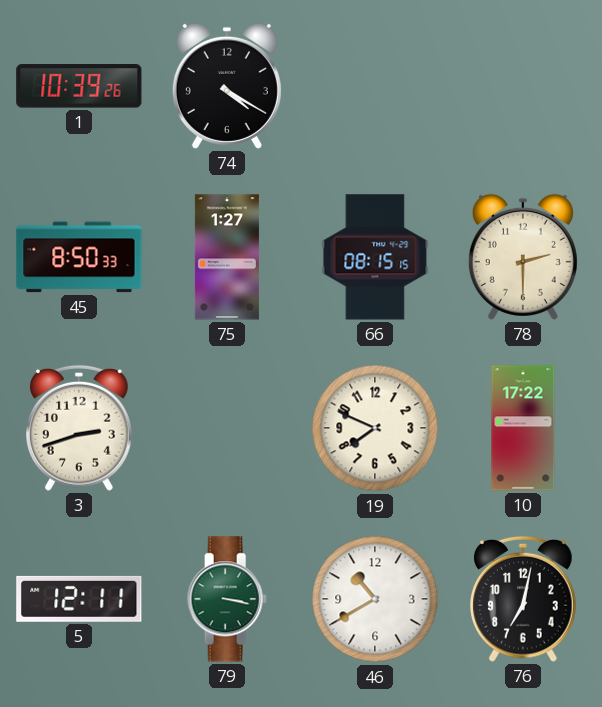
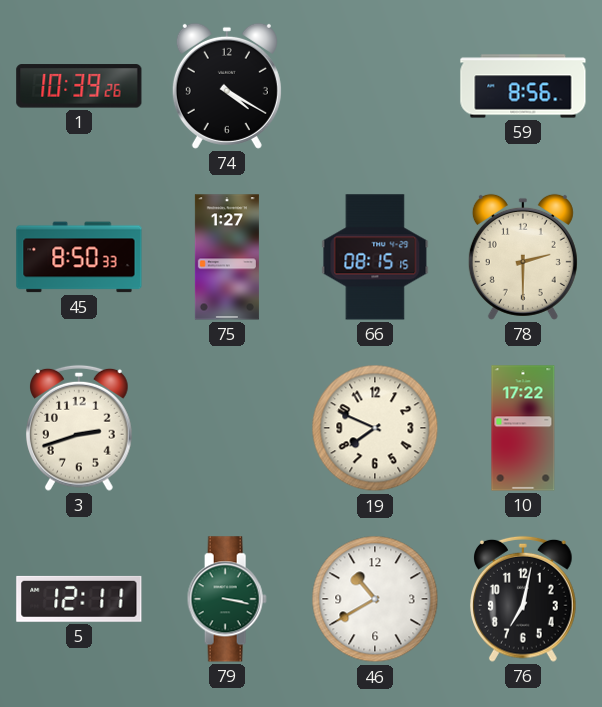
59: none -> 8:56
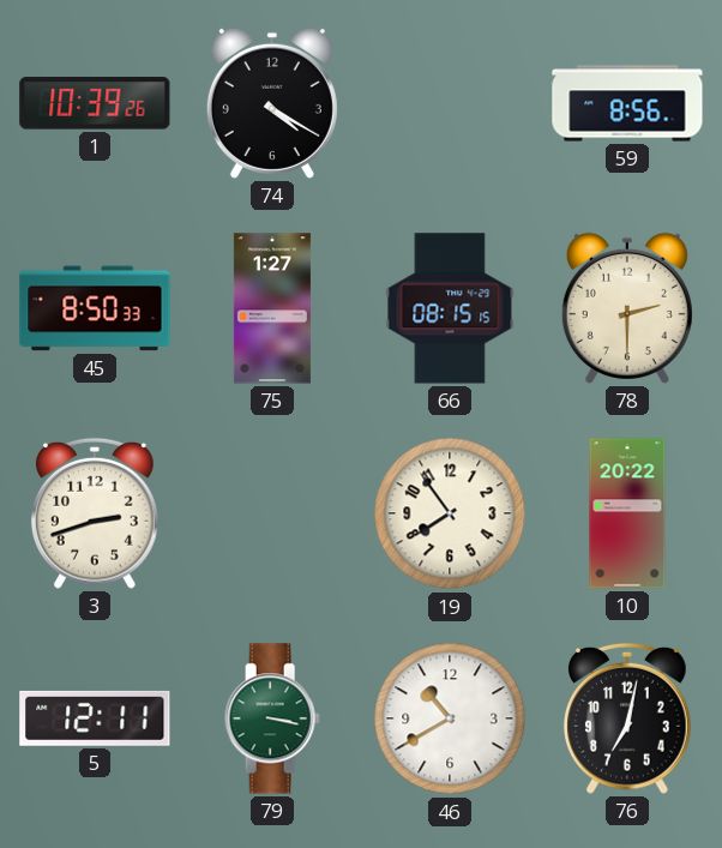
19: 7:49 -> 7:54
10: 17:22 -> 20:22
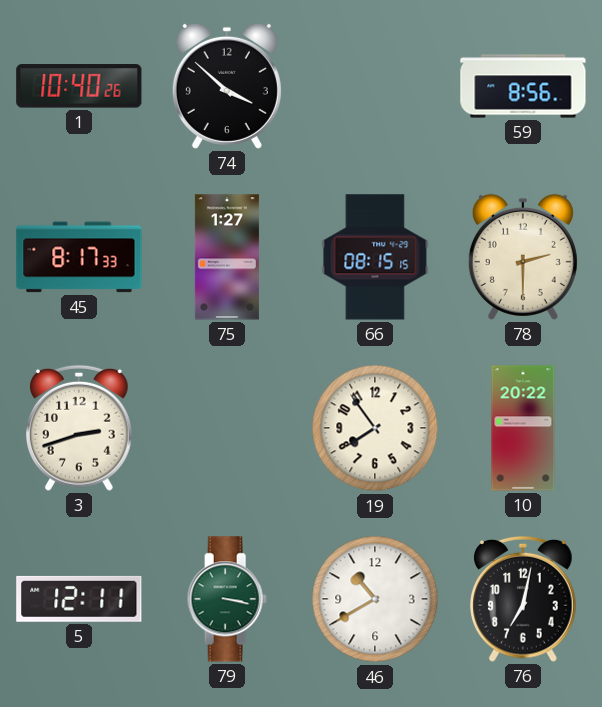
1: 10:39 -> 10:40
74: 4:20 -> 3:52
45: 8:50 -> 8:17
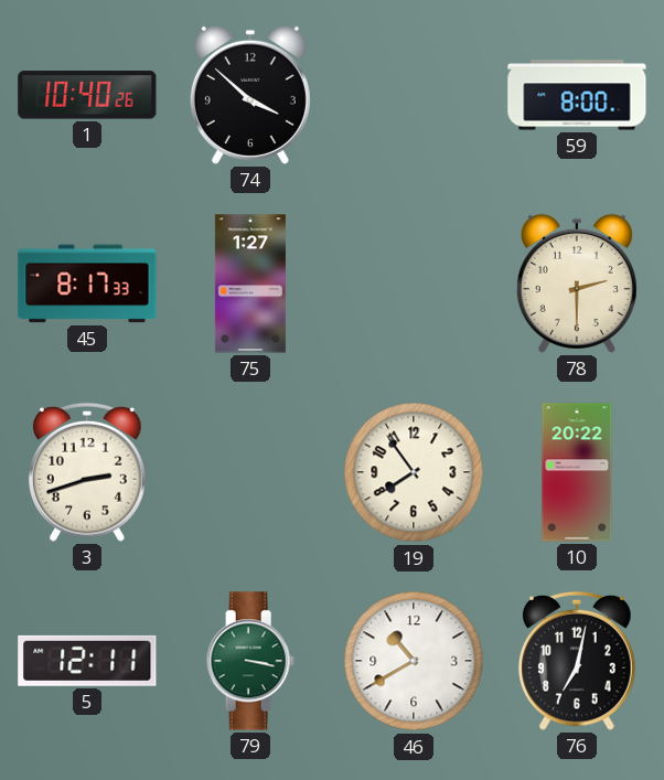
59: 8:56 -> 8:00
66: 08:15 -> none
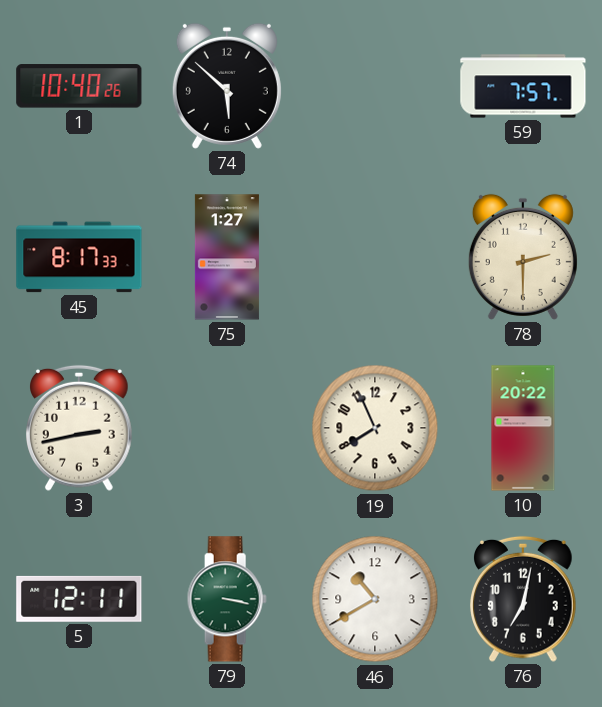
74: 3:52 -> 5:52
59: 8:00 -> 7:57
3: 2:42 -> 2:43
19: 7:54 -> 7:56
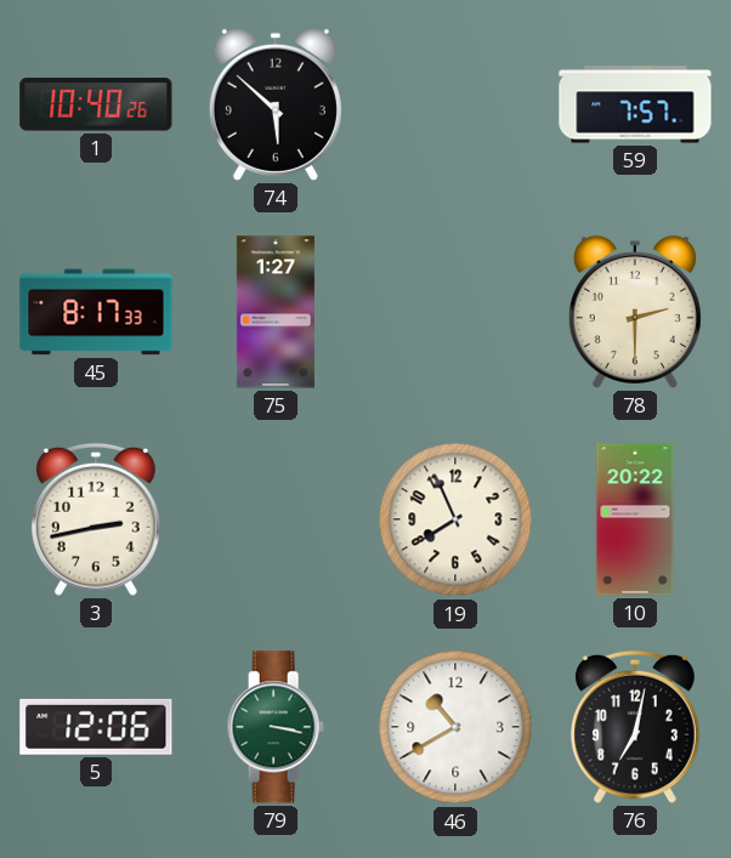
5: 12:11 -> 12:06
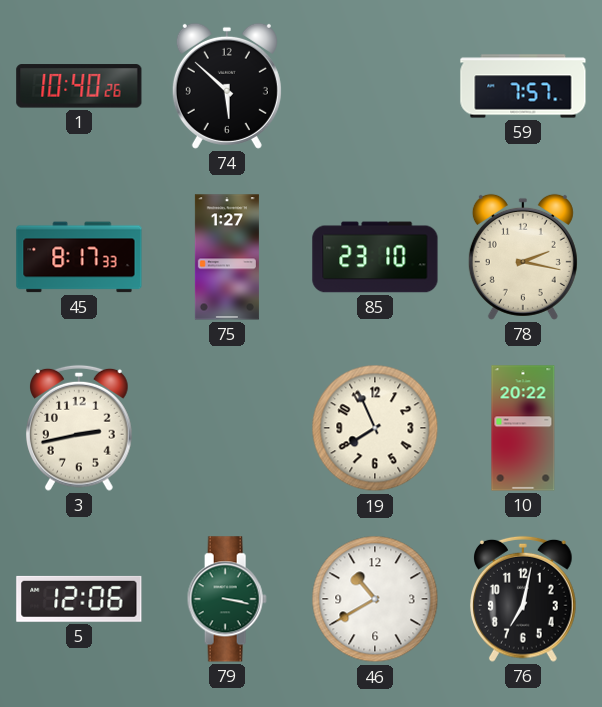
85: none -> 23:10
78: 2:30 -> 2:17
